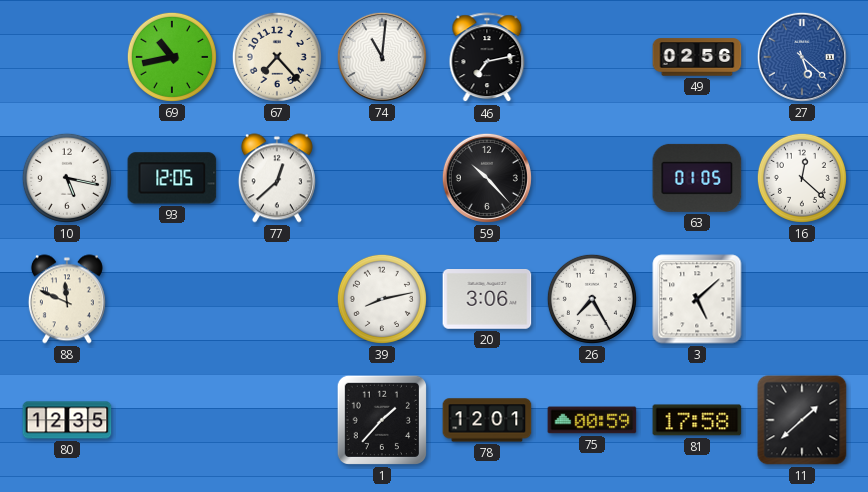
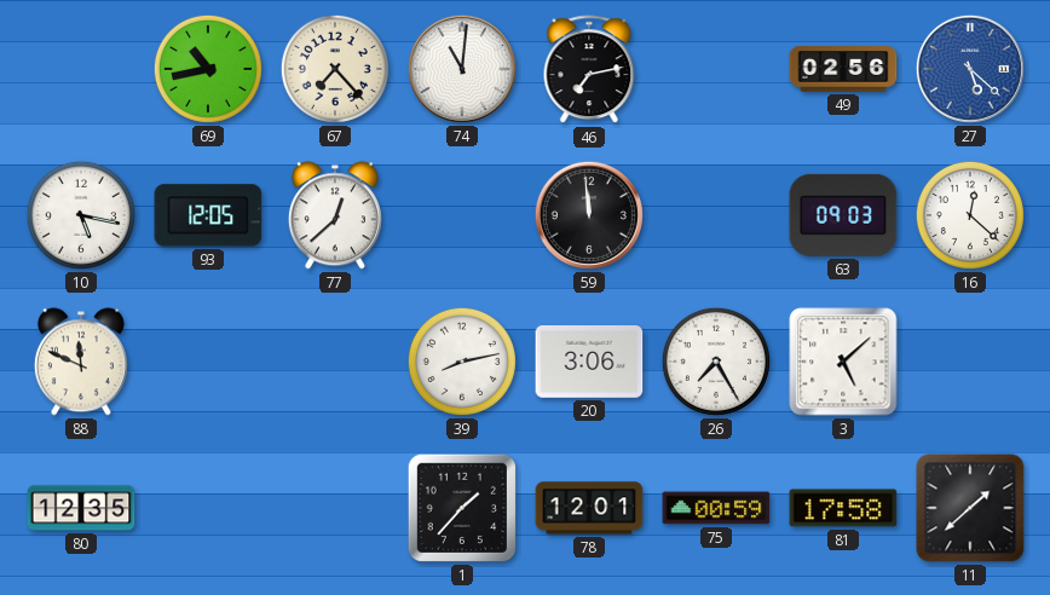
59: 10:23 -> 11:59
63: 01:05 -> 09:03
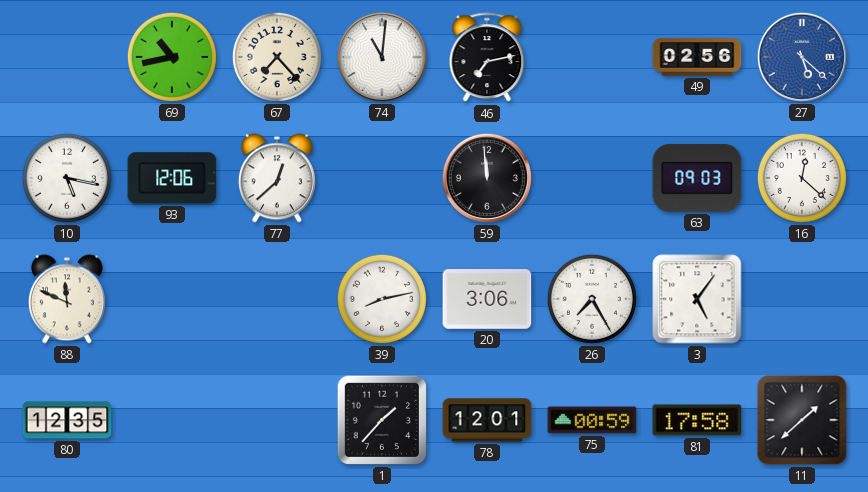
93: 12:05 -> 12:06
3: 5:08 -> 5:06
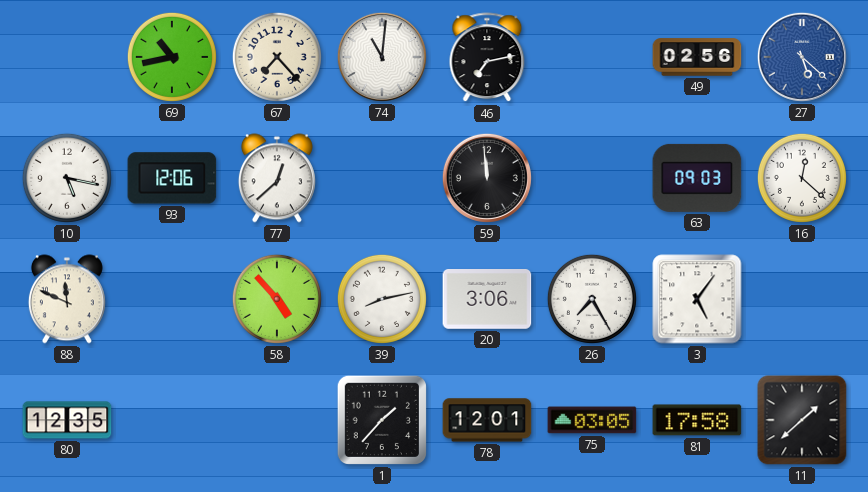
58: none -> 4:53
75: 00:59 -> 03:05
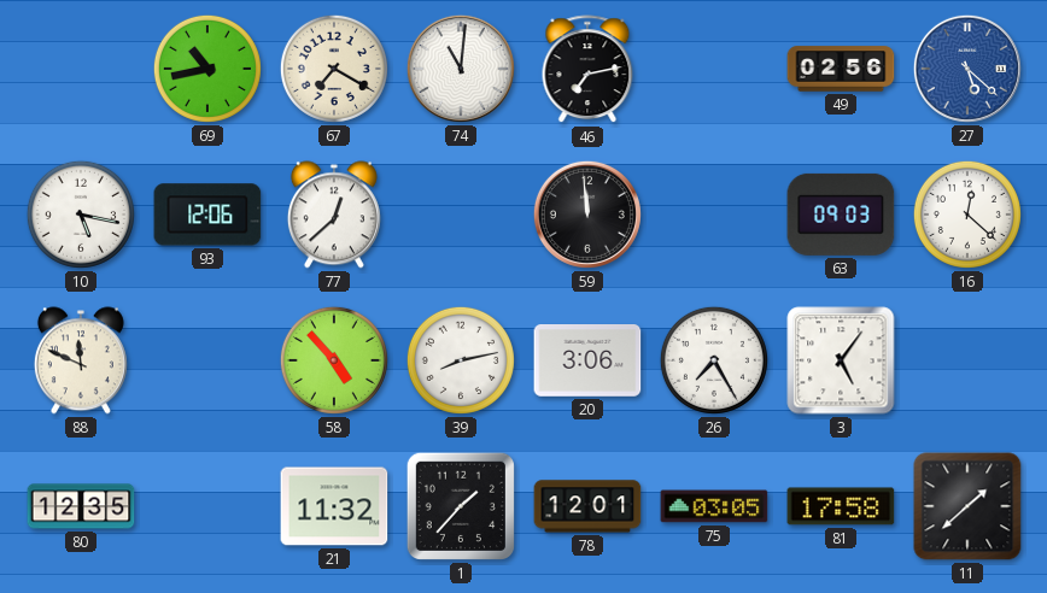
67: 7:23 -> 7:20
21: none -> 11:32
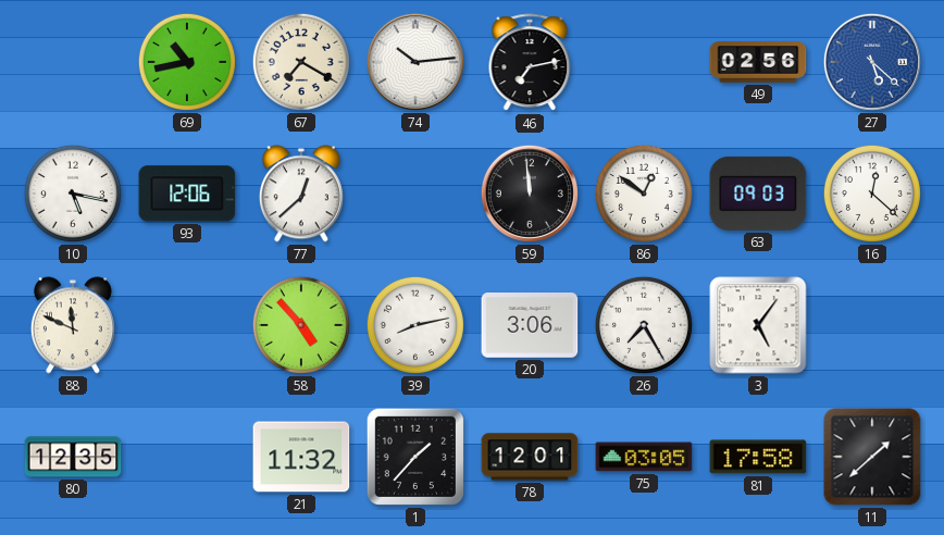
74: 11:01 -> 10:14
86: none -> 12:51
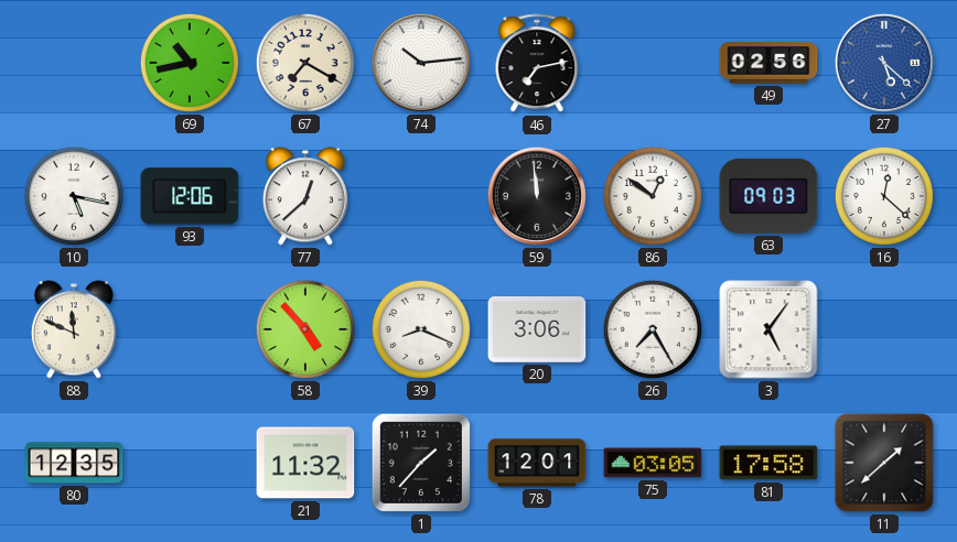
39: 8:13 -> 8:19
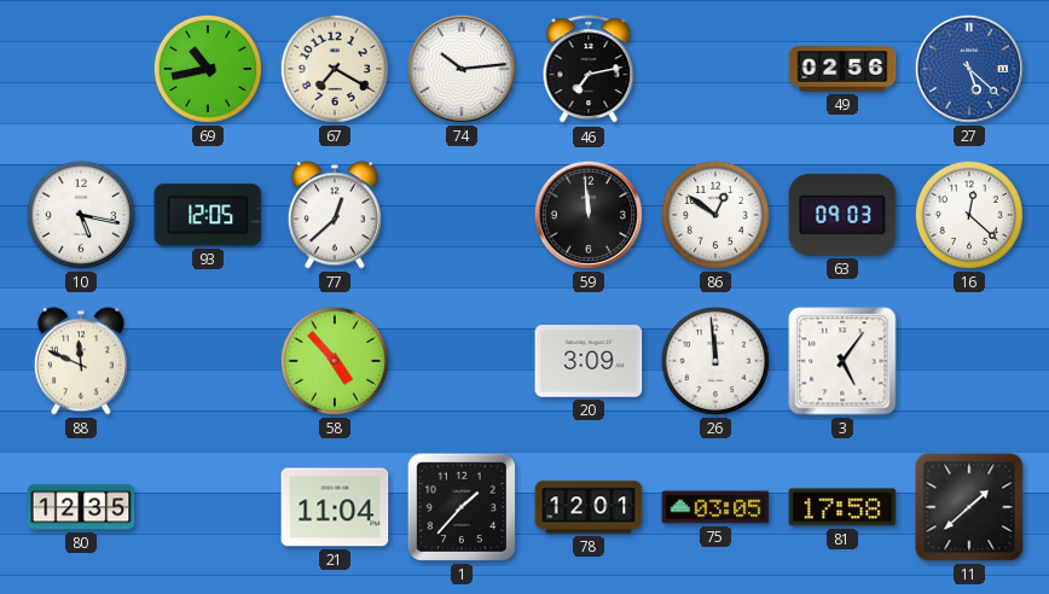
93: 12:06 -> 12:05
39: 8:19 -> none
20: 3:06 -> 3:09
26: 7:25 -> 11:59
21: 11:32 -> 11:04
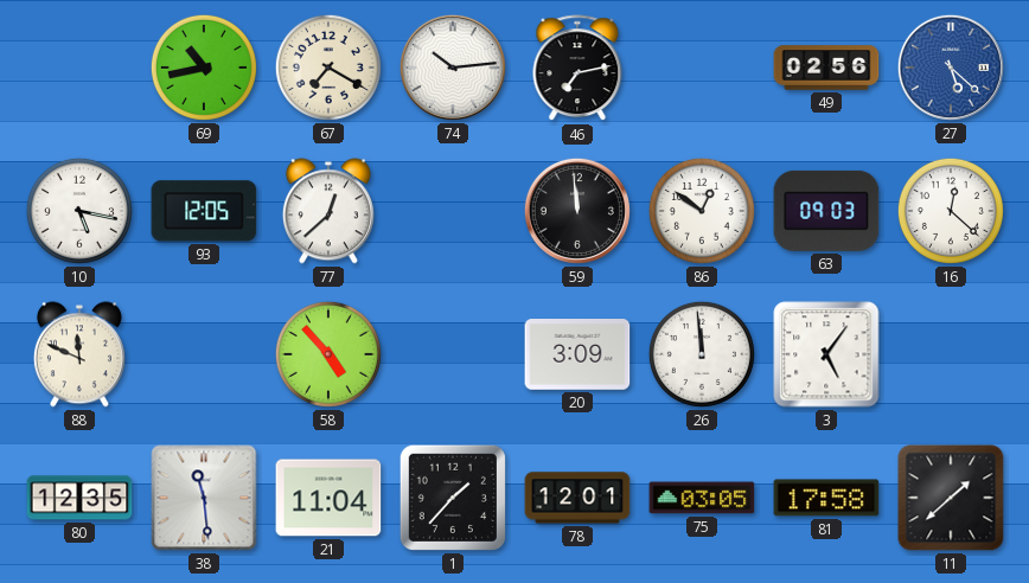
38: none -> 11:29
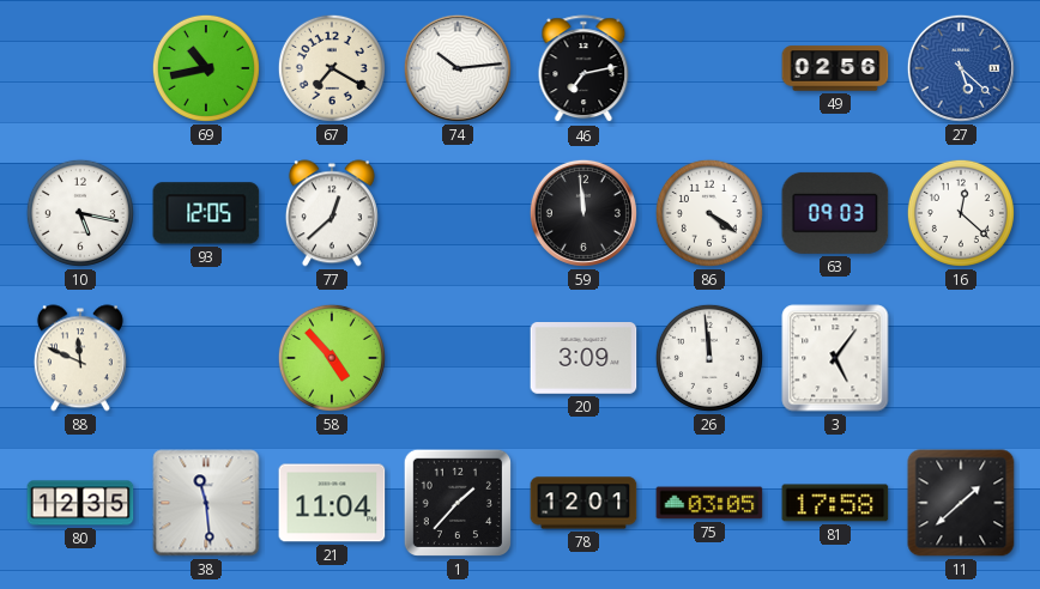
86: 12:51 -> 4:21
